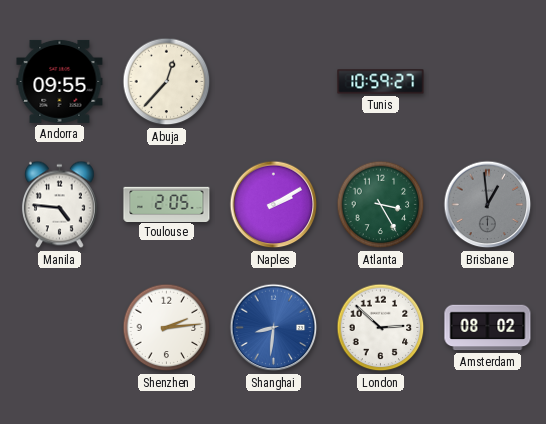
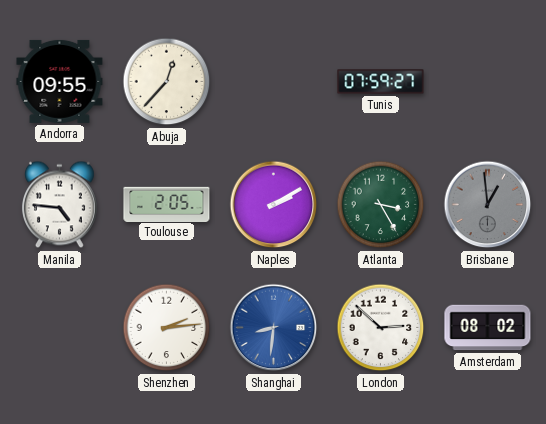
Tunis: 10:59 -> 07:59
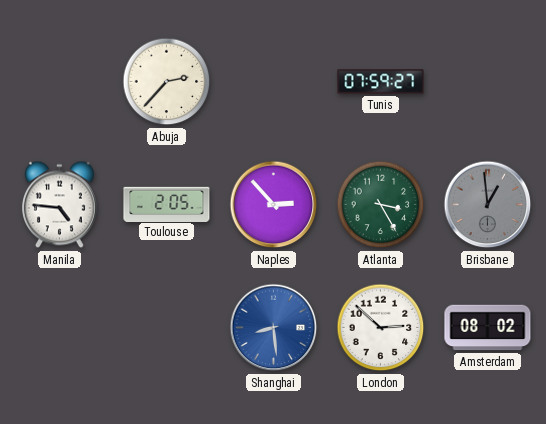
Andorra: 09:55 -> none
Abuja: 12:37 -> 2:37
Naples: 2:10 -> 2:53
Shenzhen: 2:14 -> none
Shanghai: 8:31 -> 8:29
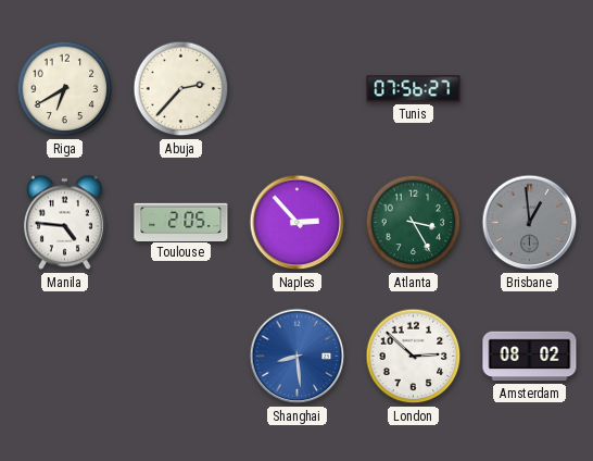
Riga: none -> 6:40
Tunis: 07:59 -> 07:56
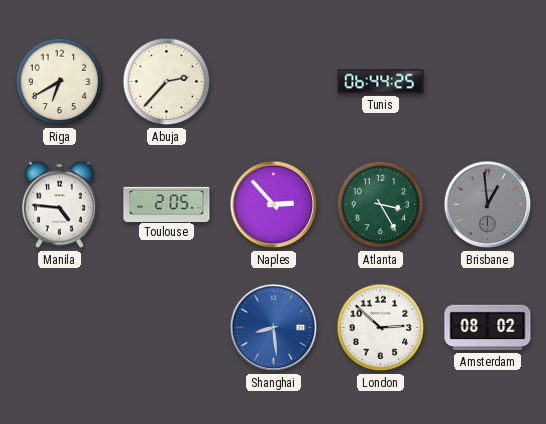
Tunis: 07:56 -> 06:44
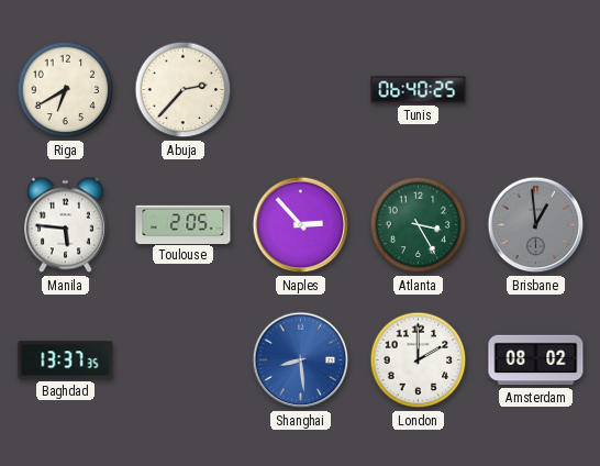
Tunis: 06:44 -> 06:40
Manila: 4:46 -> 5:46
Baghdad: none -> 13:37
London: 2:52 -> 2:00
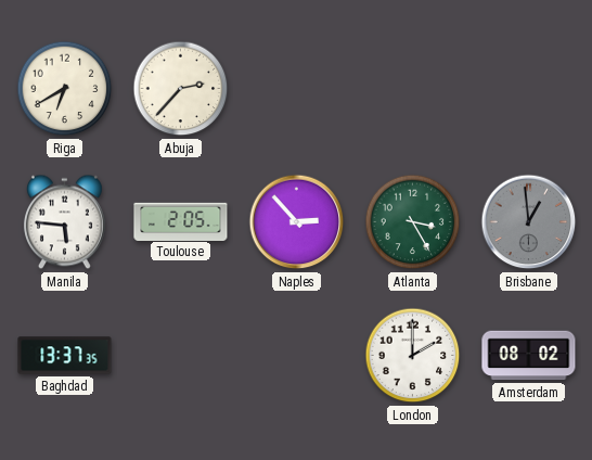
Tunis: 06:40 -> none
Shanghai: 8:29 -> none
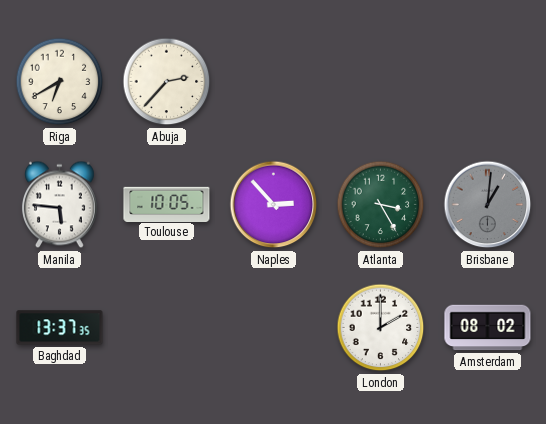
Toulouse: 2:05 -> 10:05
Brisbane: 12:59 -> 1:01
